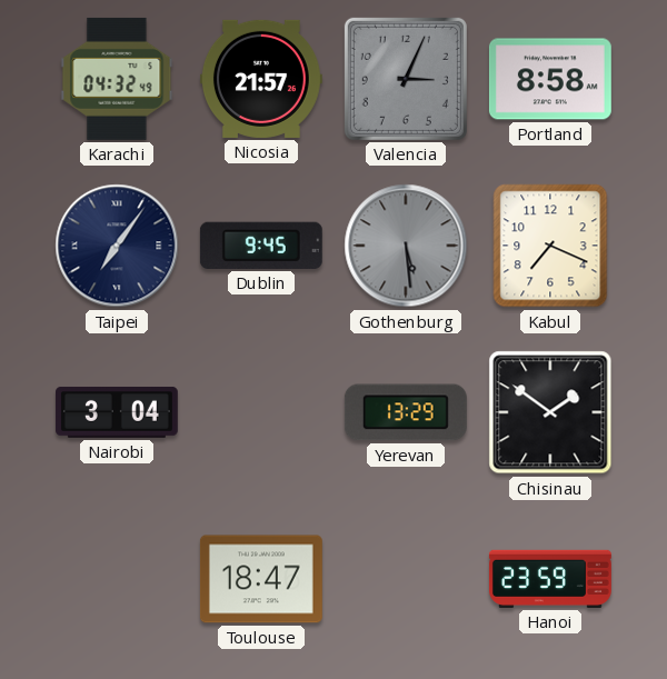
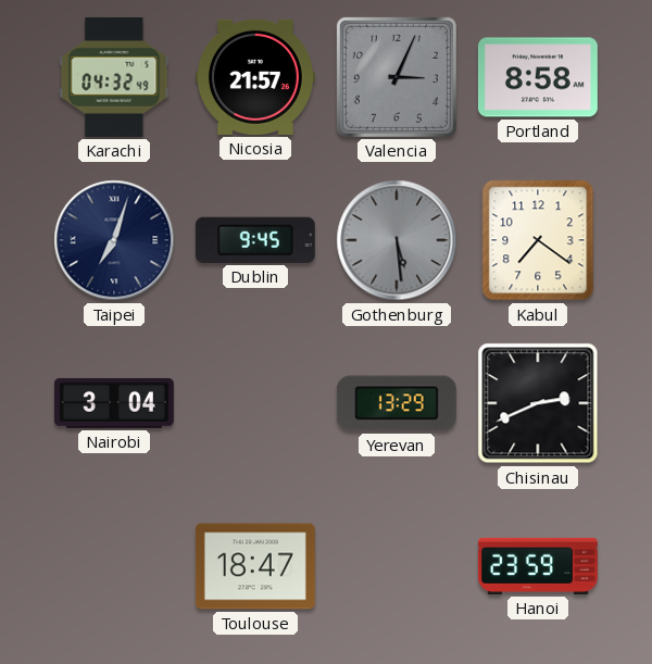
Taipei: 7:06 -> 7:03
Kabul: 7:19 -> 7:21
Chisinau: 1:51 -> 2:41
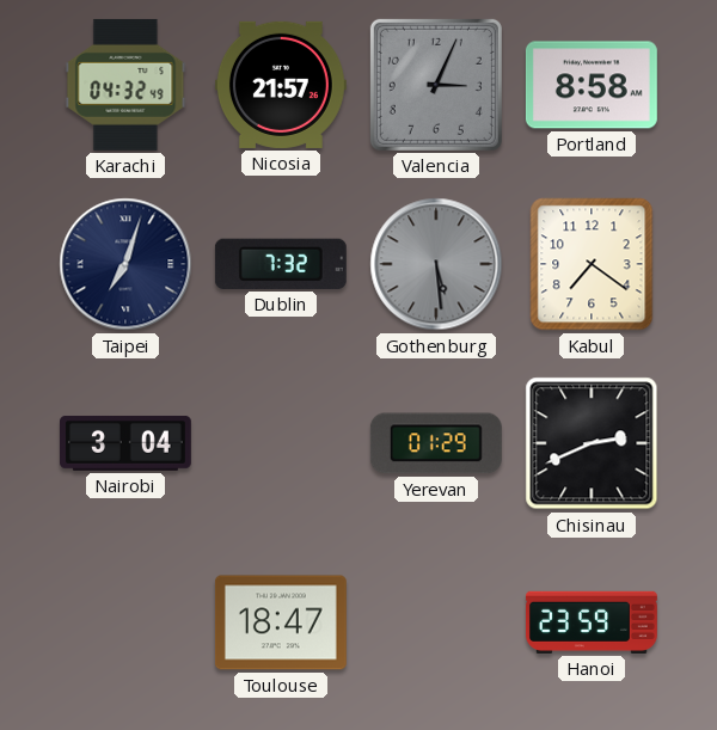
Dublin: 9:45 -> 7:32
Yerevan: 13:29 -> 01:29
